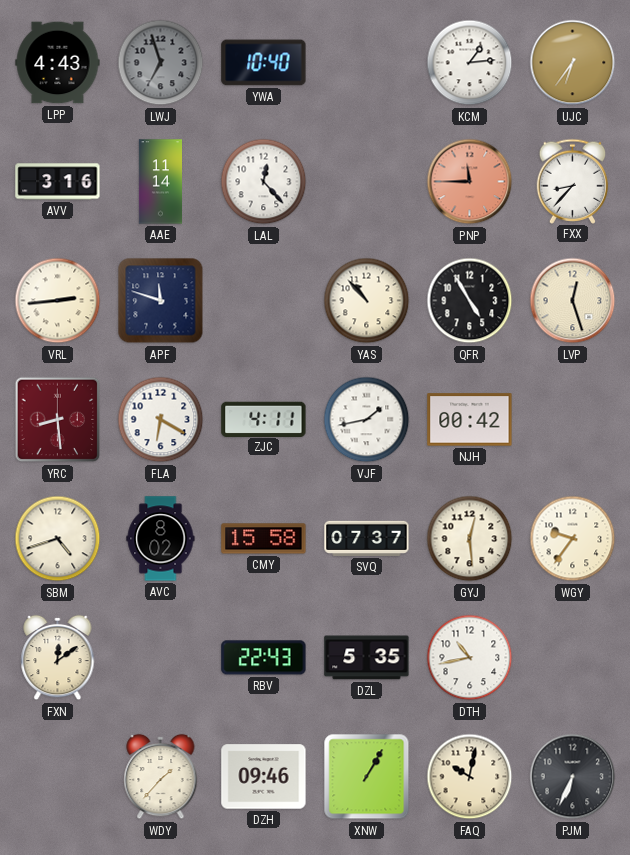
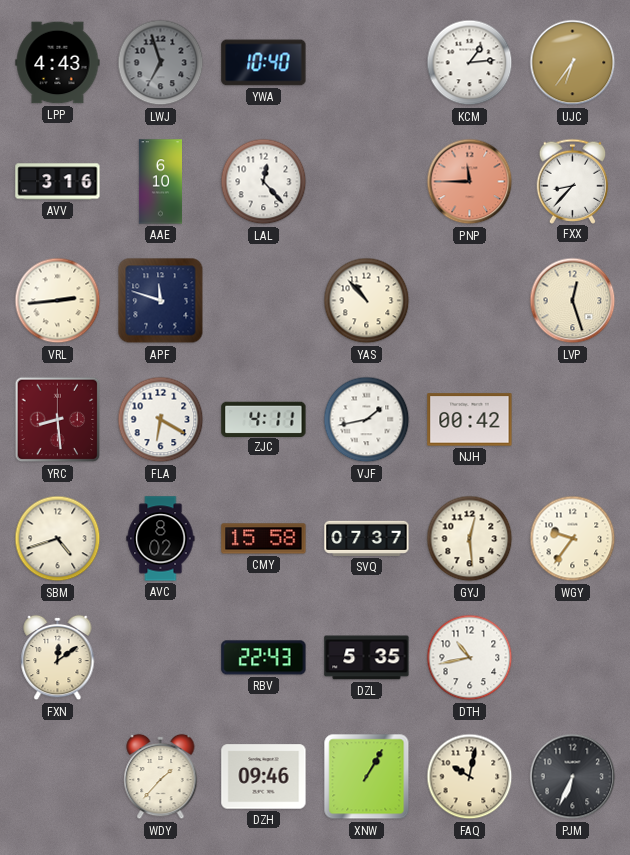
AAE: 11:14 -> 6:10
QFR: 4:55 -> none
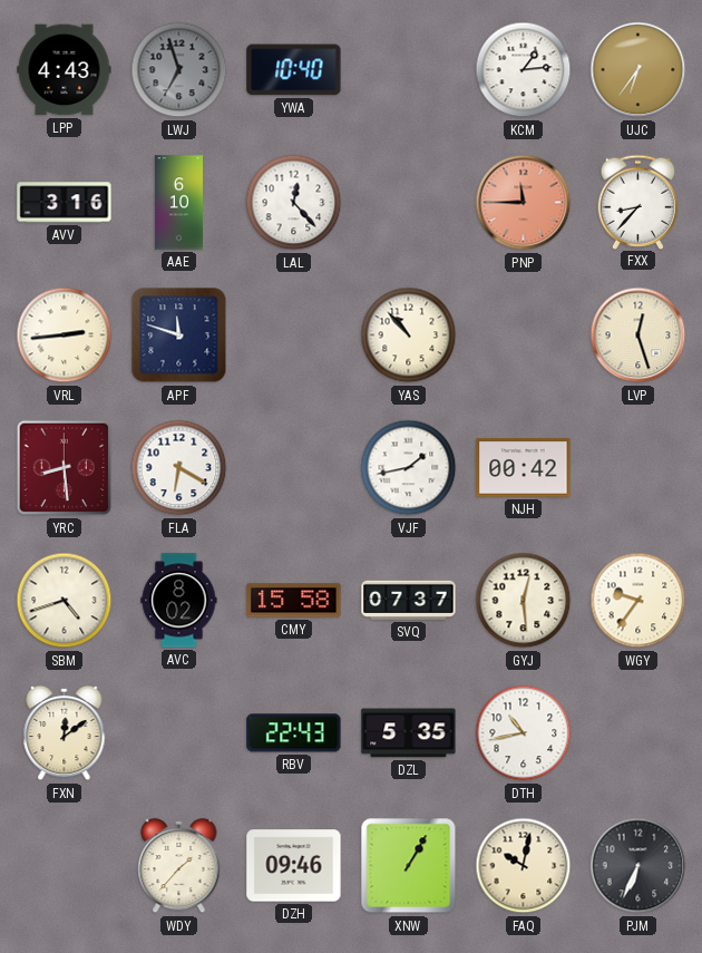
ZJC: 4:11 -> none
